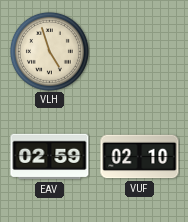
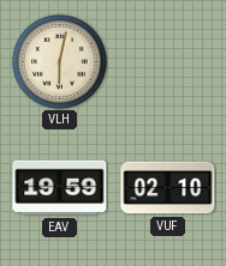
VLH: 4:57 -> 6:02
EAV: 02:59 -> 19:59
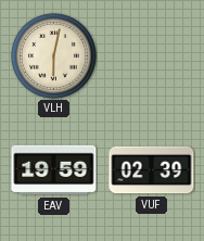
VUF: 02:10 -> 02:39
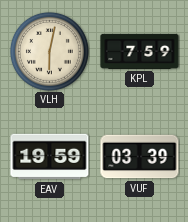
KPL: none -> 7:59
VUF: 02:39 -> 03:39
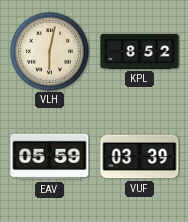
KPL: 7:59 -> 8:52
EAV: 19:59 -> 05:59
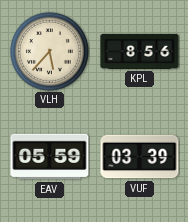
VLH: 6:02 -> 5:37
KPL: 8:52 -> 8:56
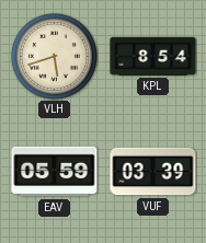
VLH: 5:37 -> 5:42
KPL: 8:56 -> 8:54
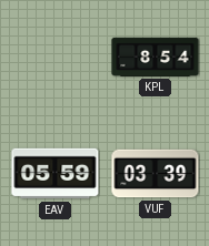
VLH: 5:42 -> none
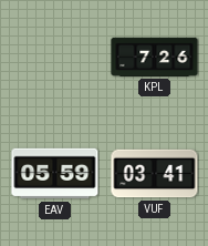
KPL: 8:54 -> 7:26
VUF: 03:39 -> 03:41
